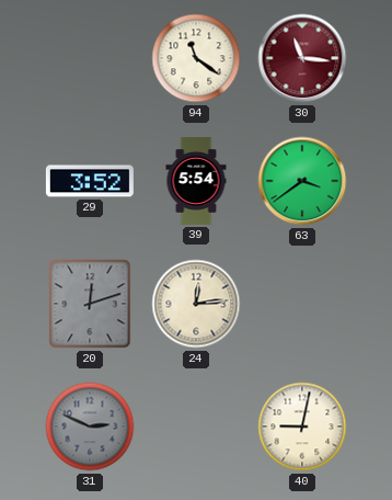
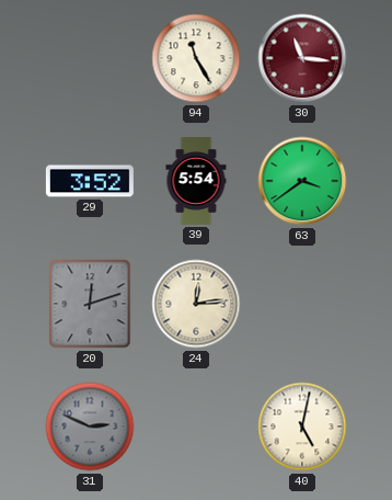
94: 11:21 -> 11:25
40: 9:02 -> 5:02
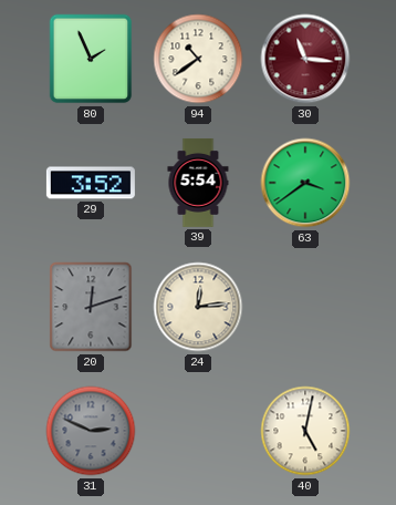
80: none -> 1:56
94: 11:25 -> 10:39
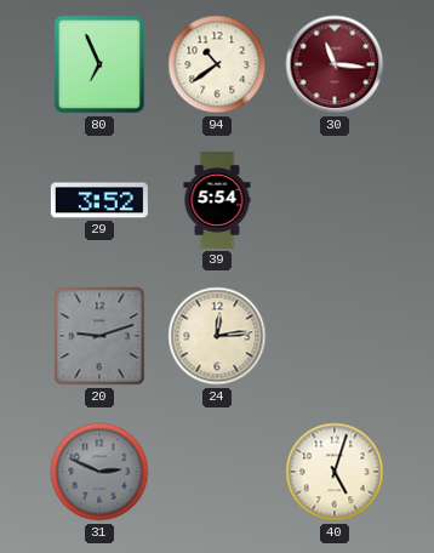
80: 1:56 -> 6:56
63: 3:39 -> none
20: 12:12 -> 9:12
40: 5:02 -> 5:03
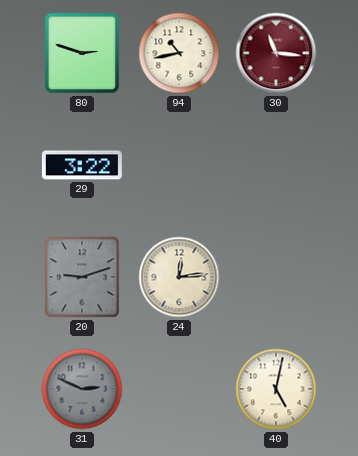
80: 6:56 -> 2:48
94: 10:39 -> 10:43
29: 3:52 -> 3:22
39: 5:54 -> none
40: 5:03 -> 5:02
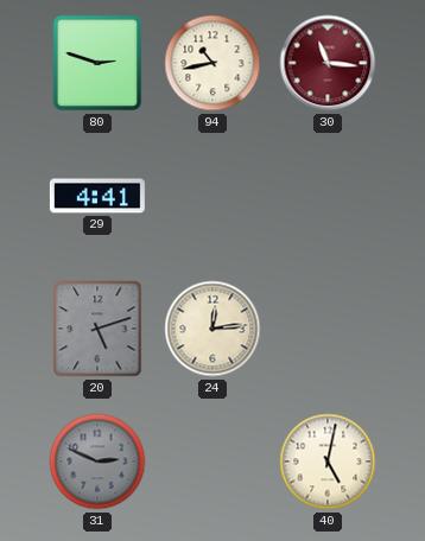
29: 3:22 -> 4:41
20: 9:12 -> 5:12
